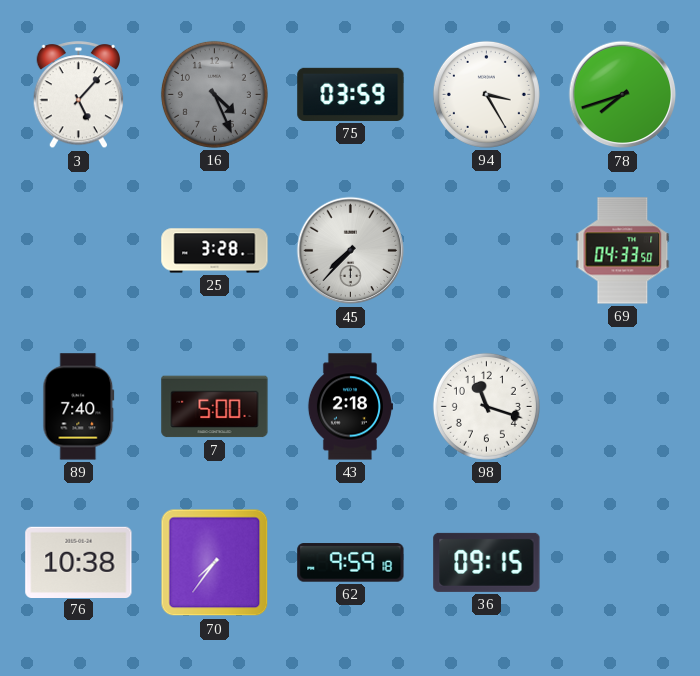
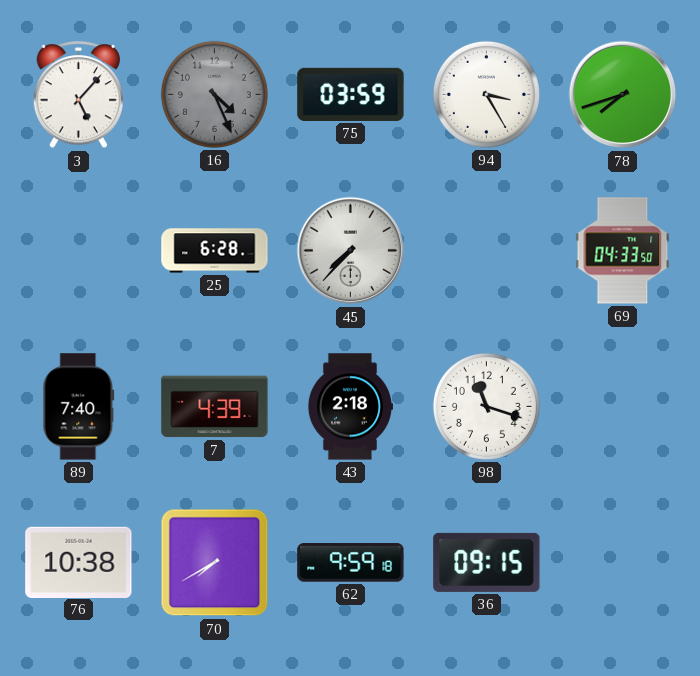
25: 3:28 -> 6:28
7: 5:00 -> 4:39
70: 7:36 -> 7:40
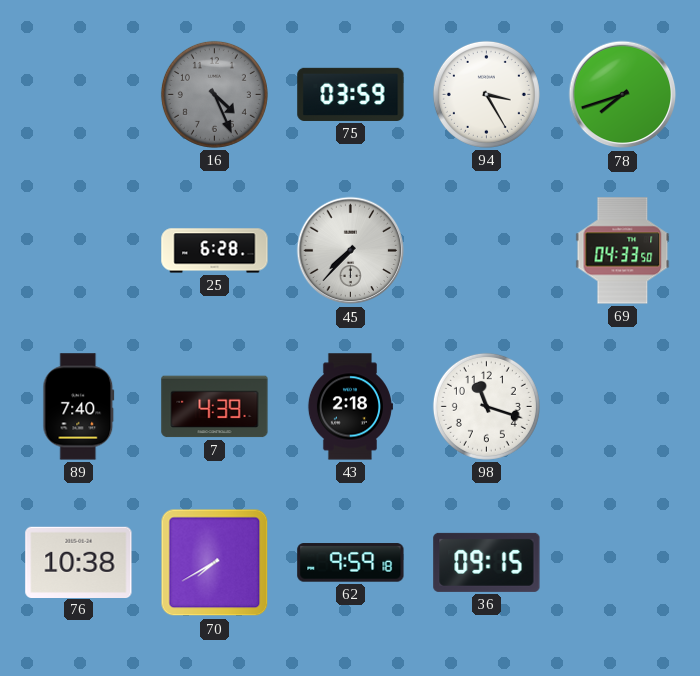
3: 5:07 -> none
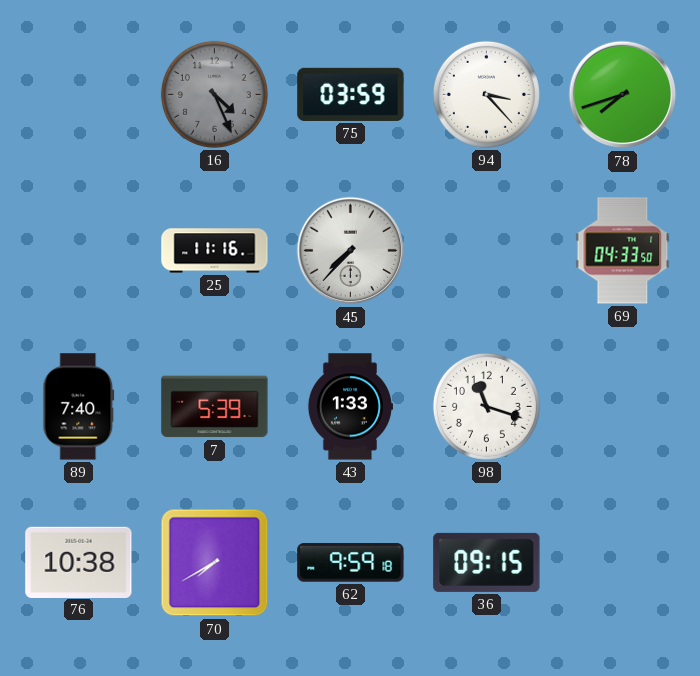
94: 3:25 -> 3:23
25: 6:28 -> 11:16
7: 4:39 -> 5:39
43: 2:18 -> 1:33
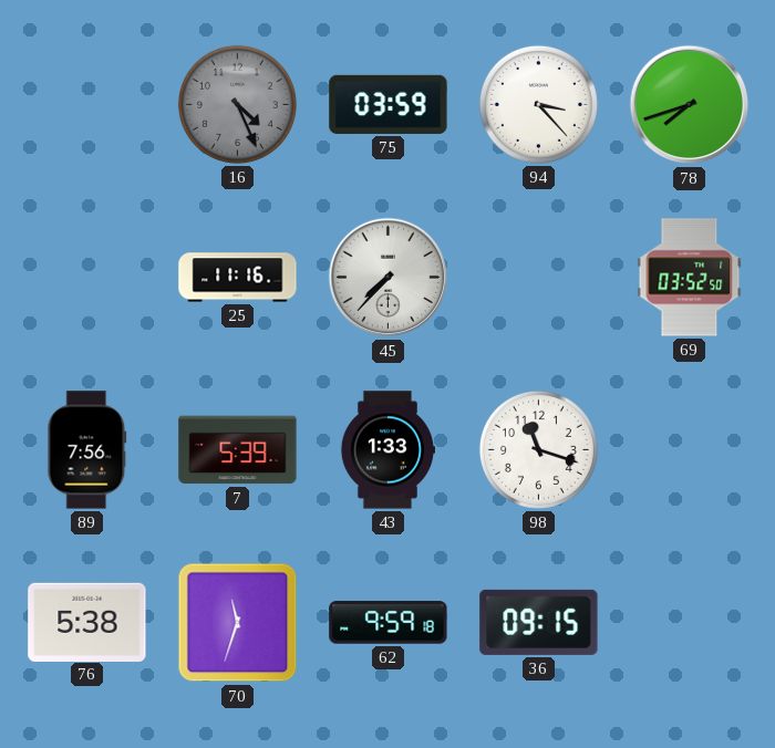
69: 04:33 -> 03:52
89: 7:40 -> 7:56
76: 10:38 -> 5:38
70: 7:40 -> 11:33
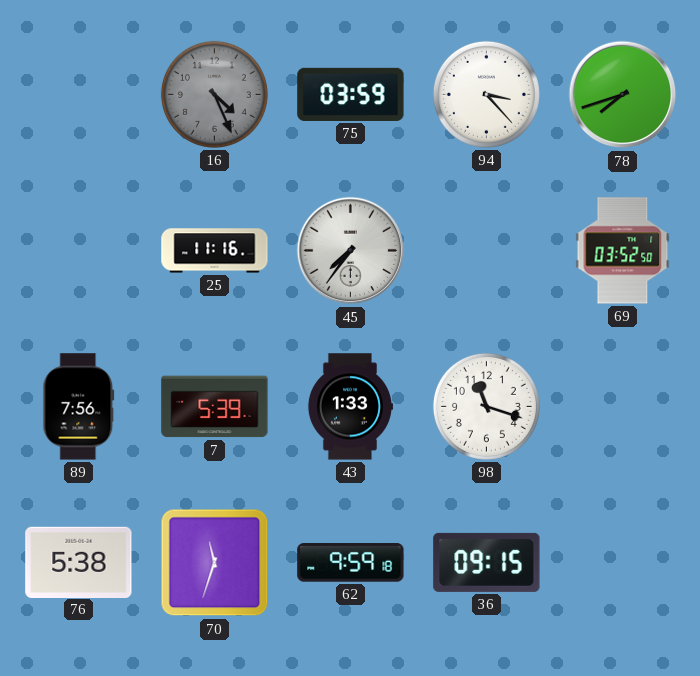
45: 7:37 -> 7:36
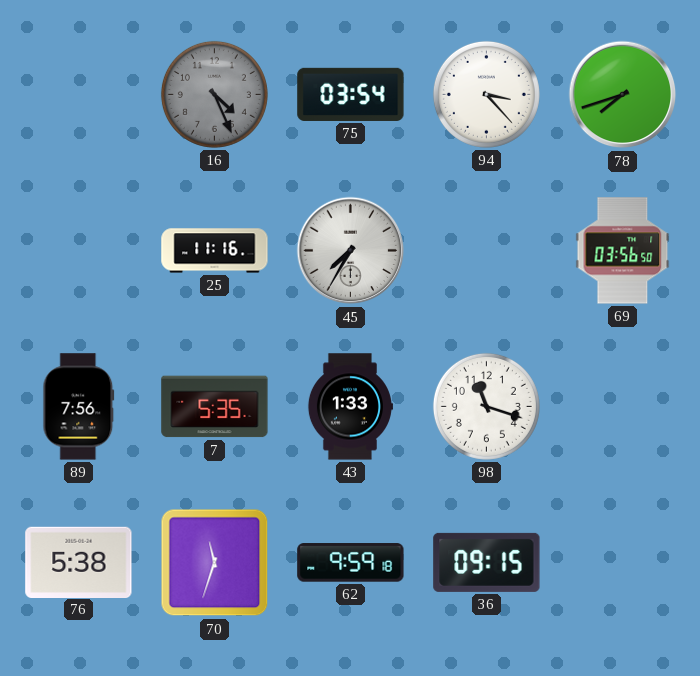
75: 03:59 -> 03:54
45: 7:36 -> 7:35
69: 03:52 -> 03:56
7: 5:39 -> 5:35
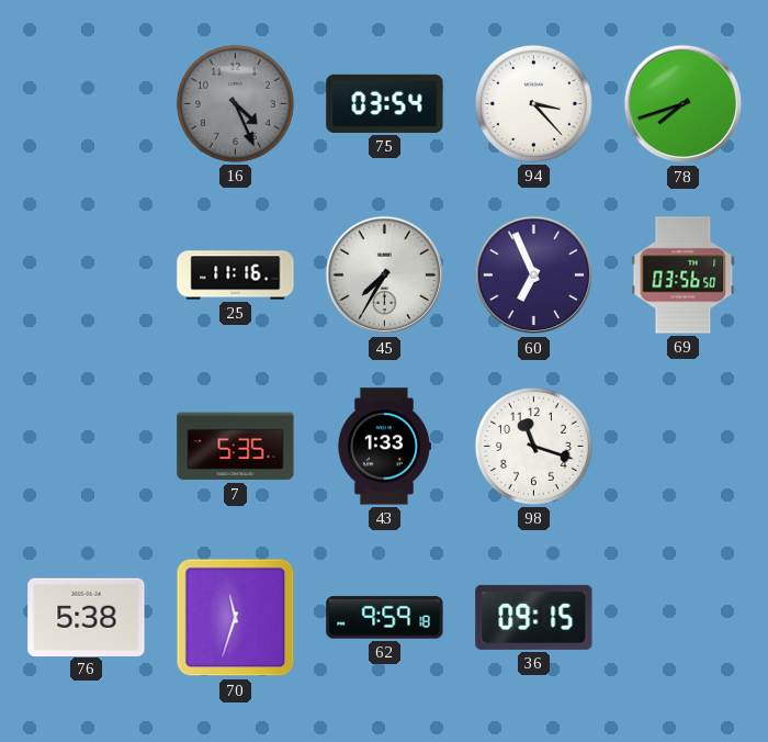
60: none -> 6:56
89: 7:56 -> none
